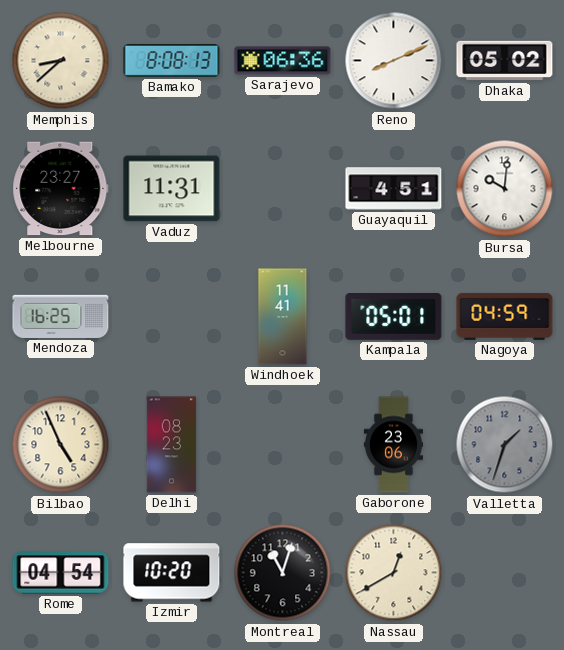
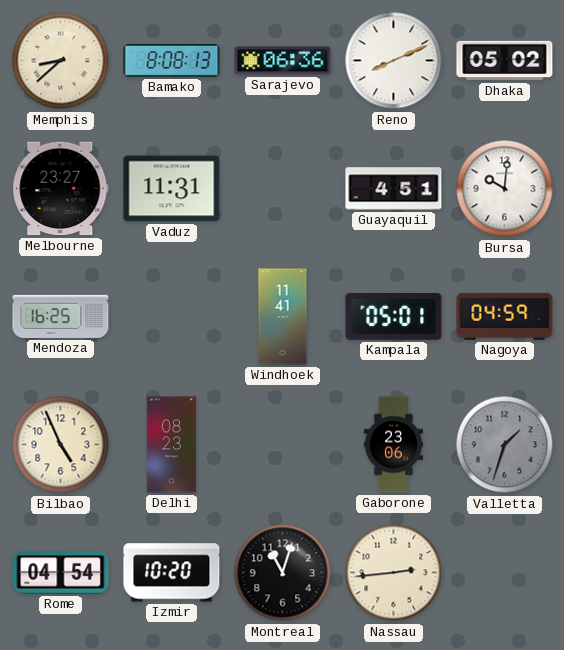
Nassau: 12:40 -> 2:44
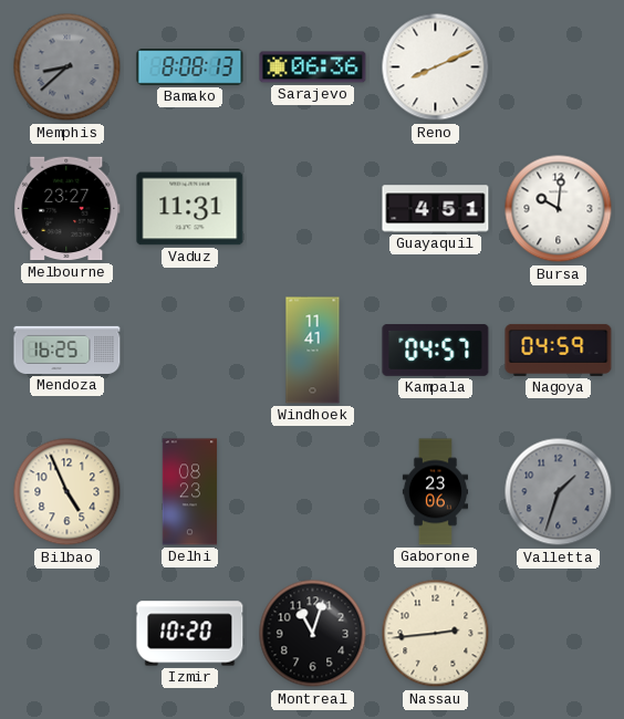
Memphis dial: cream -> grey
Dhaka: 05:02 -> none
Kampala: 05:01 -> 04:57
Rome: 04:54 -> none
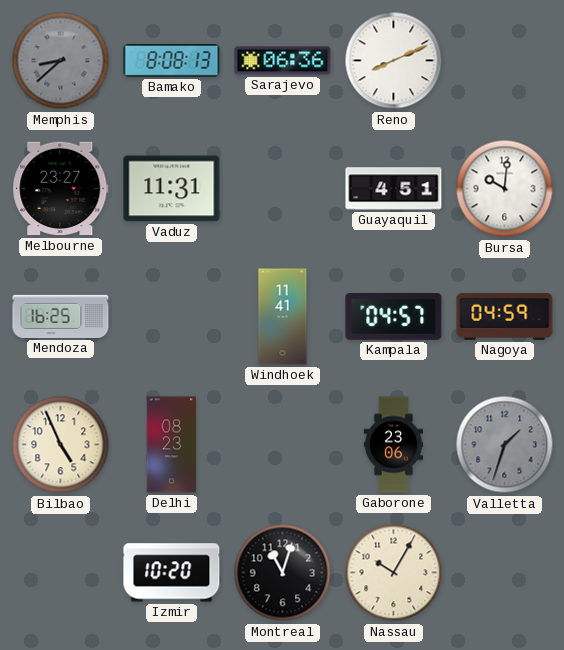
Nassau: 2:44 -> 10:05
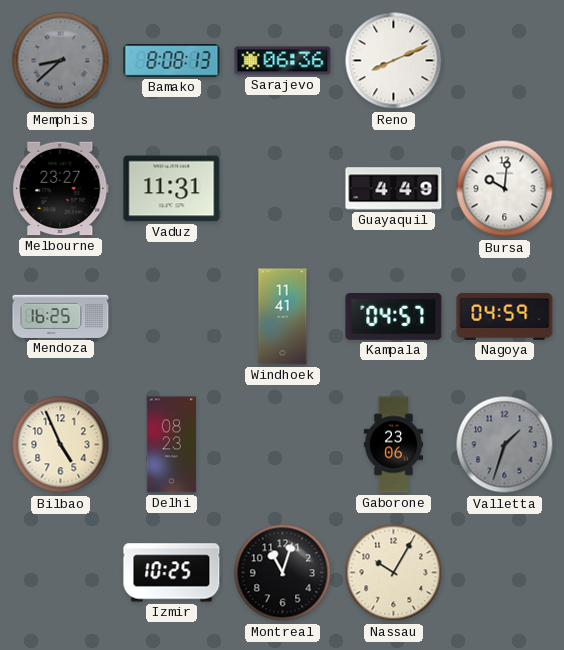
Guayaquil: 4:51 -> 4:49
Izmir: 10:20 -> 10:25
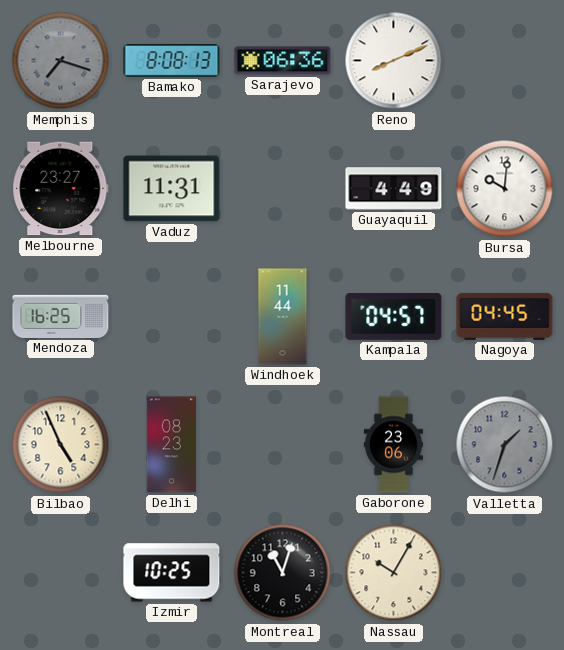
Memphis: 8:38 -> 7:18
Windhoek: 11:41 -> 11:44
Nagoya: 04:59 -> 04:45
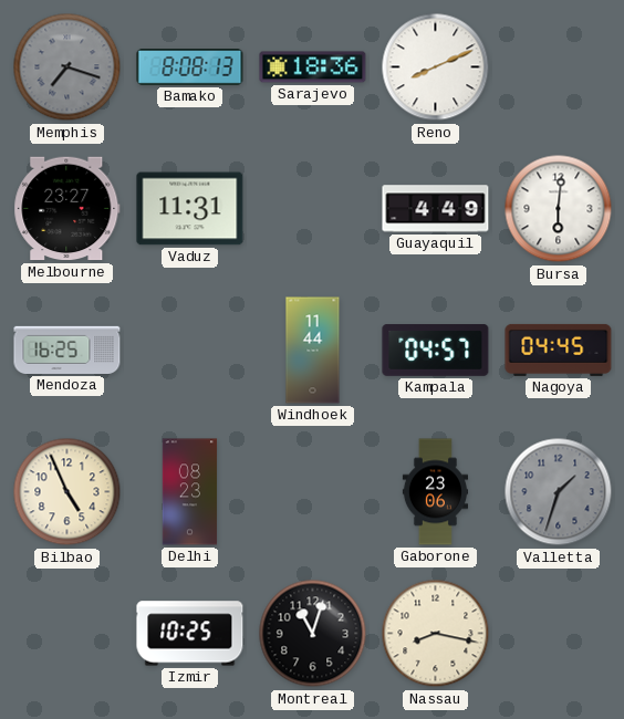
Sarajevo: 06:36 -> 18:36
Bursa: 10:01 -> 6:01
Nassau: 10:05 -> 8:17
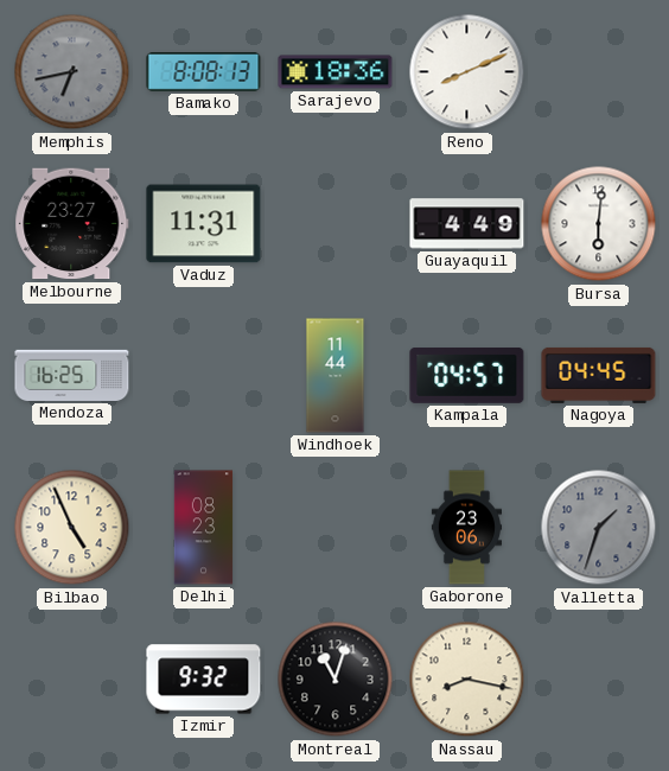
Memphis: 7:18 -> 6:43
Izmir: 10:25 -> 9:32
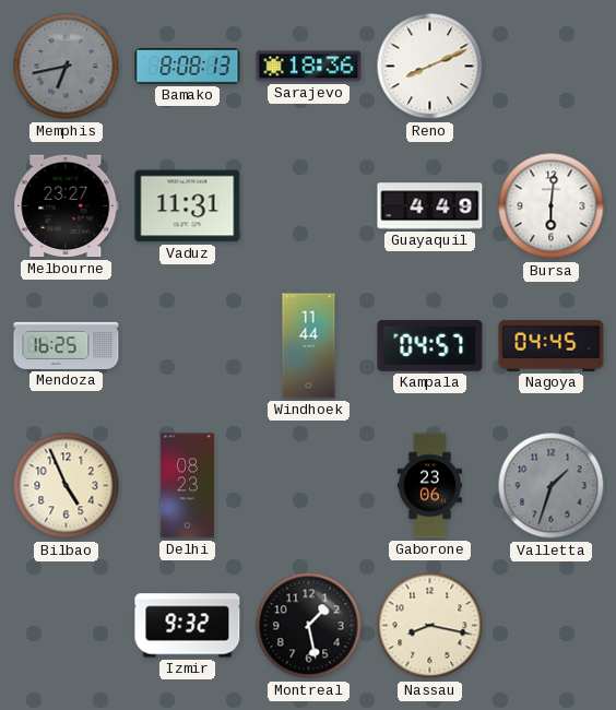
Montreal: 11:03 -> 1:28
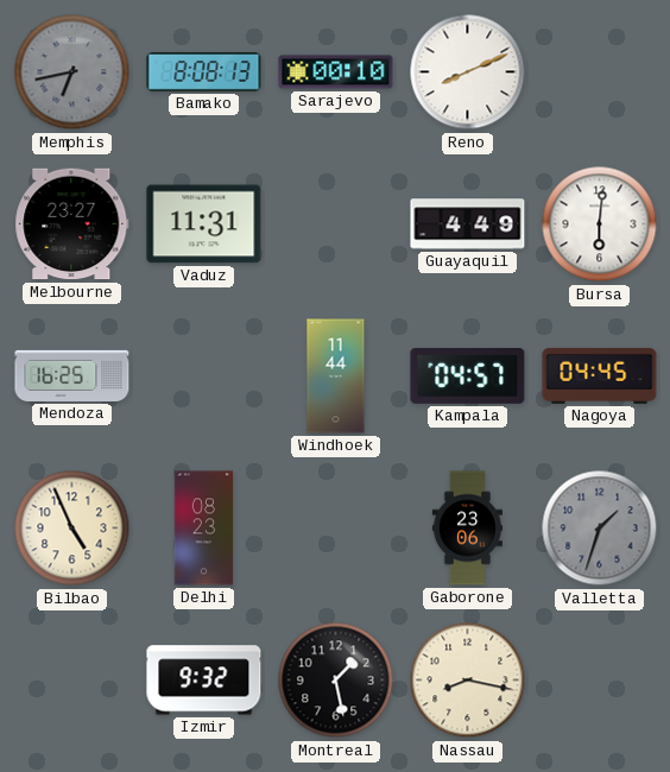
Sarajevo: 18:36 -> 00:10
